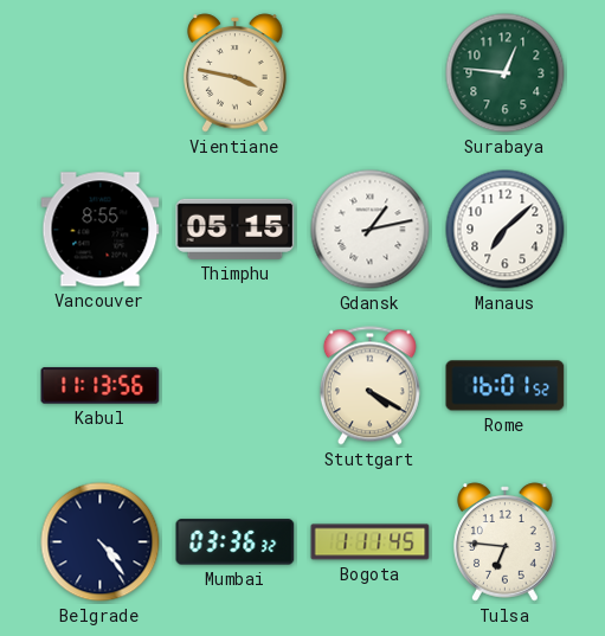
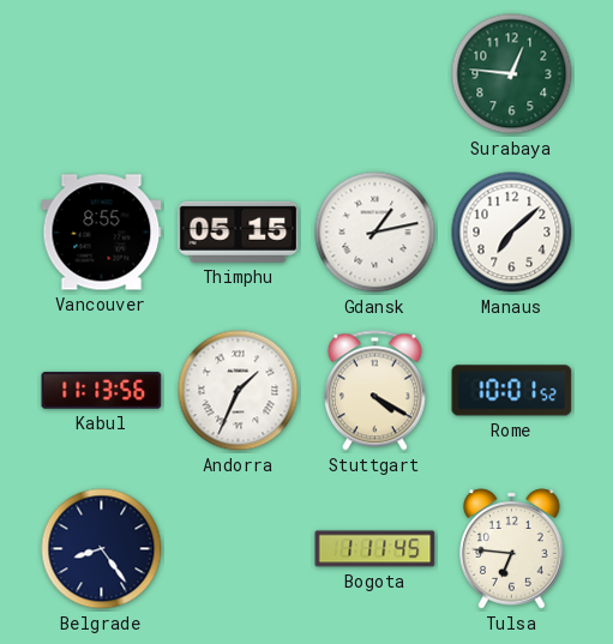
Vientiane: 3:47 -> none
Andorra: none -> 1:34
Rome: 16:01 -> 10:01
Belgrade: 4:24 -> 8:24
Mumbai: 03:36 -> none
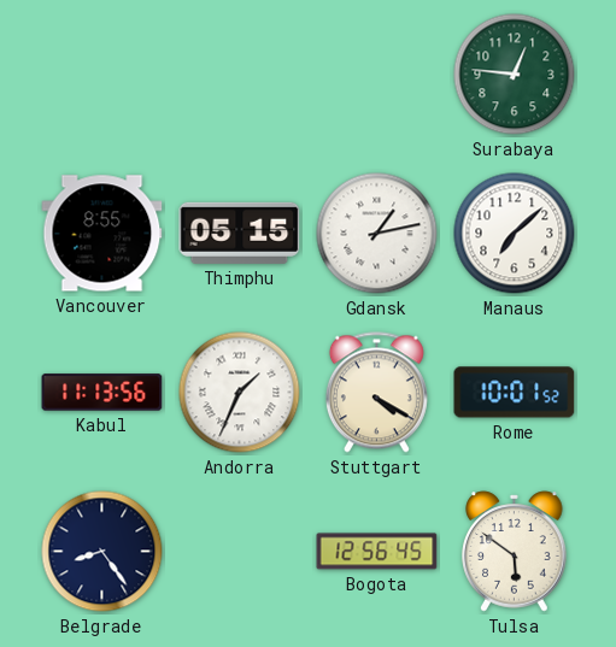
Bogota: 1:11 -> 12:56
Tulsa: 6:46 -> 5:51
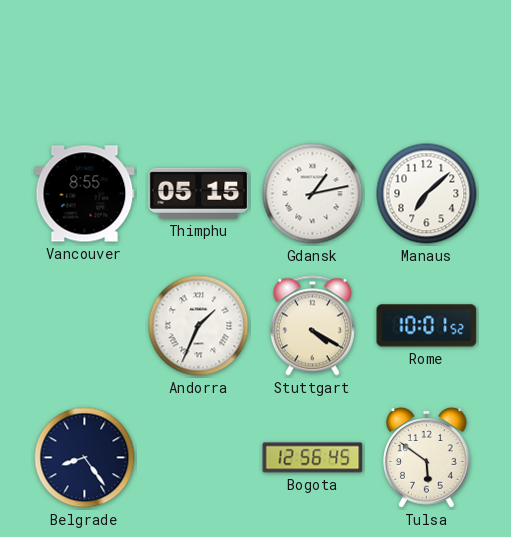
Surabaya: 12:46 -> none
Kabul: 11:13 -> none
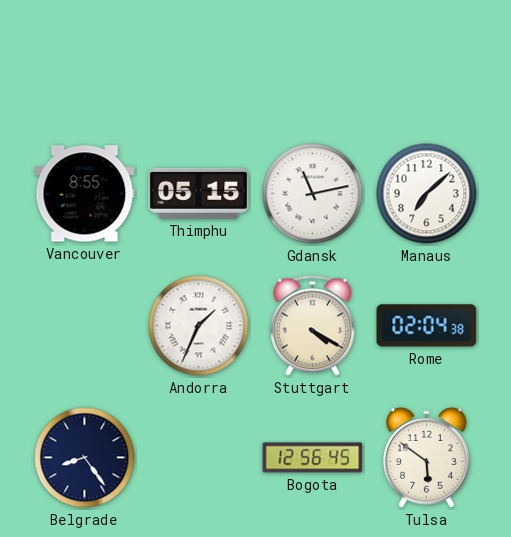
Gdansk: 1:13 -> 11:13
Rome: 10:01 -> 02:04
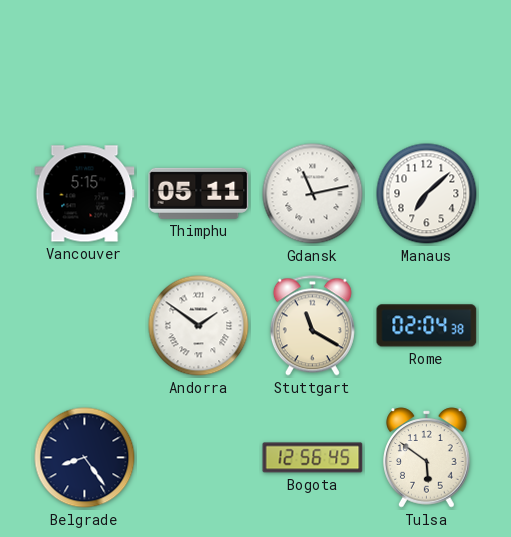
Vancouver: 8:55 -> 5:15
Thimphu: 05:15 -> 05:11
Andorra: 1:34 -> 1:51
Stuttgart: 4:20 -> 11:20
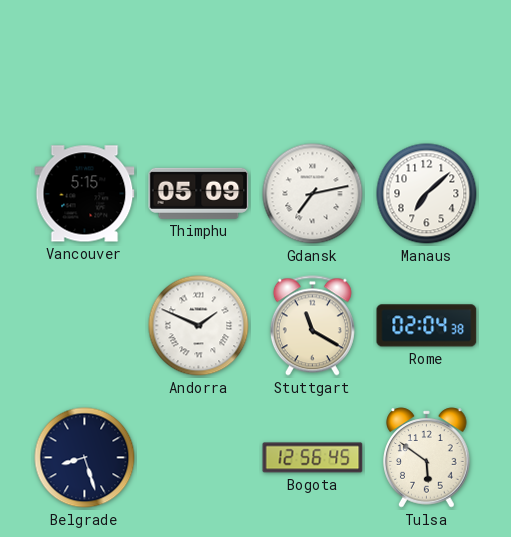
Thimphu: 05:11 -> 05:09
Gdansk: 11:13 -> 7:13
Andorra: 1:51 -> 1:49
Belgrade: 8:24 -> 8:27
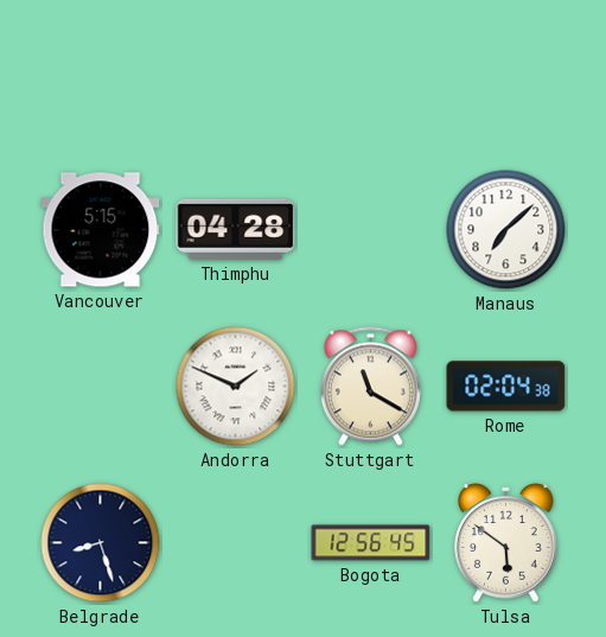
Thimphu: 05:09 -> 04:28
Gdansk: 7:13 -> none
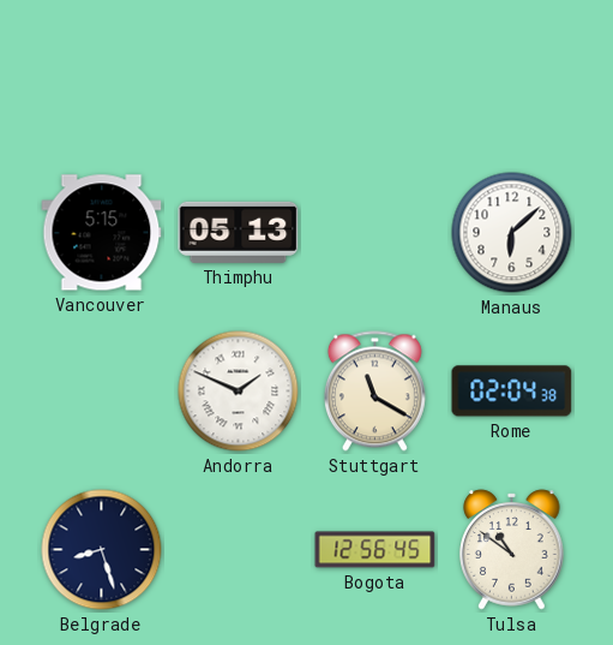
Thimphu: 04:28 -> 05:13
Manaus: 7:08 -> 6:08
Tulsa: 5:51 -> 10:51
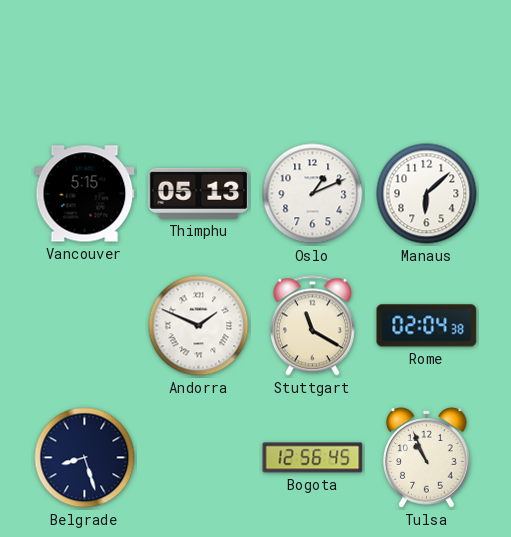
Oslo: none -> 1:11
Tulsa: 10:51 -> 10:56
